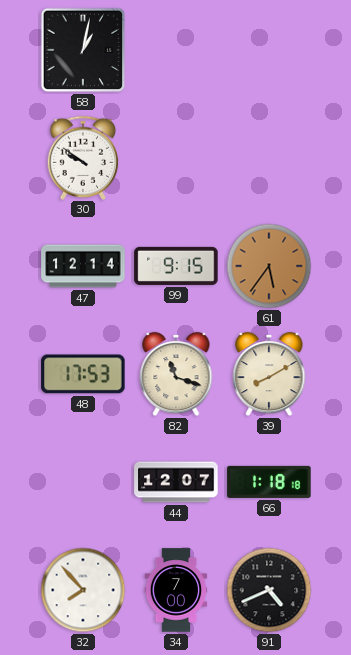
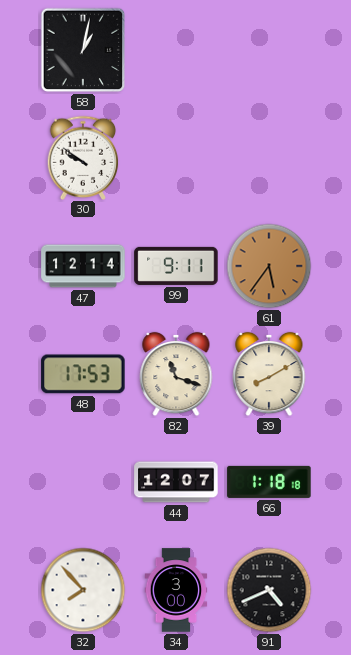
99: 9:15 -> 9:11
34: 7:00 -> 3:00
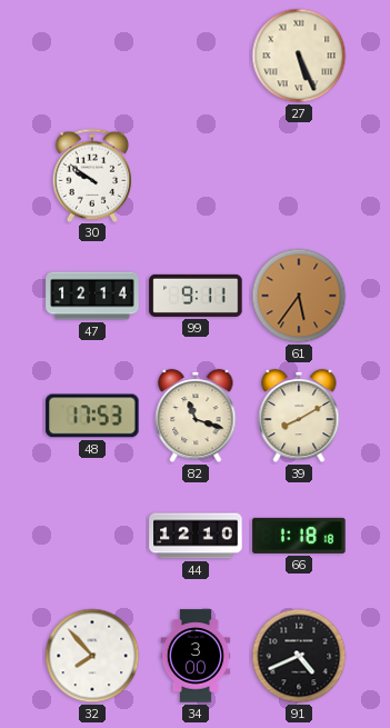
58: 1:02 -> none
27: none -> 5:26
44: 12:07 -> 12:10
